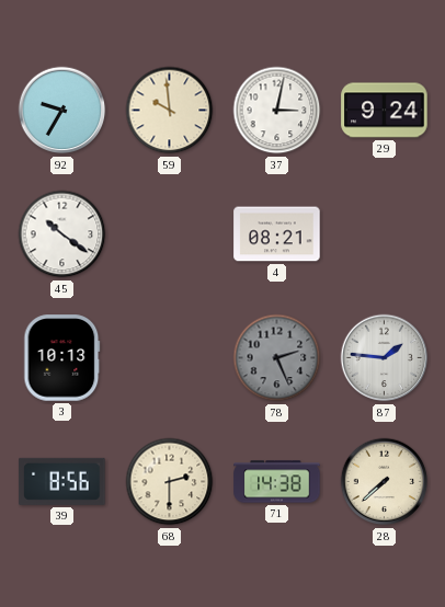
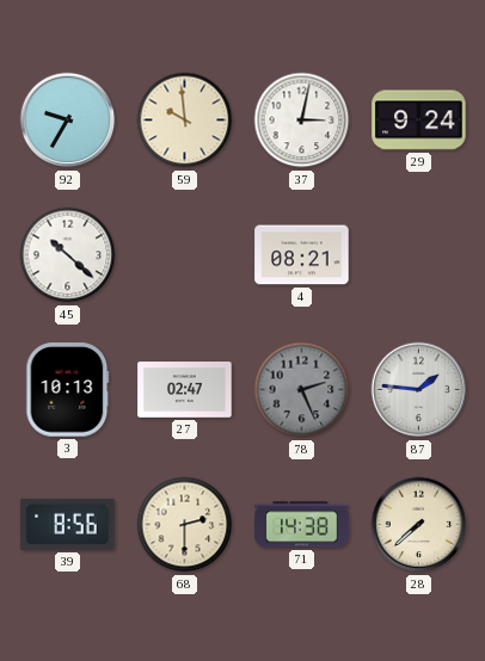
45: 10:21 -> 10:22
27: none -> 02:47
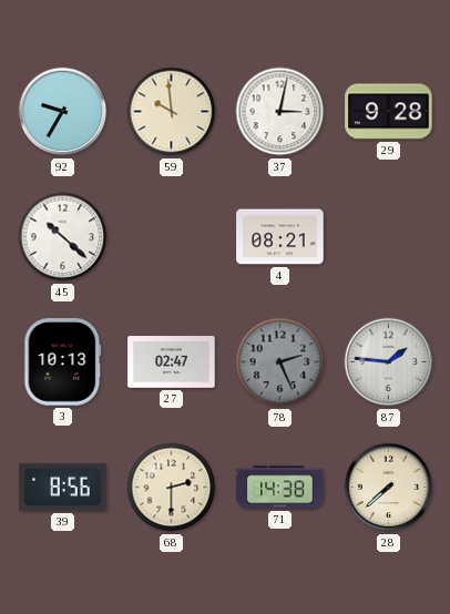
29: 9:24 -> 9:28
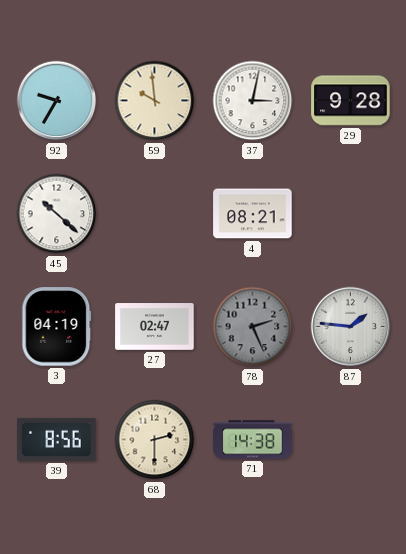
3: 10:13 -> 04:19
28: 7:38 -> none
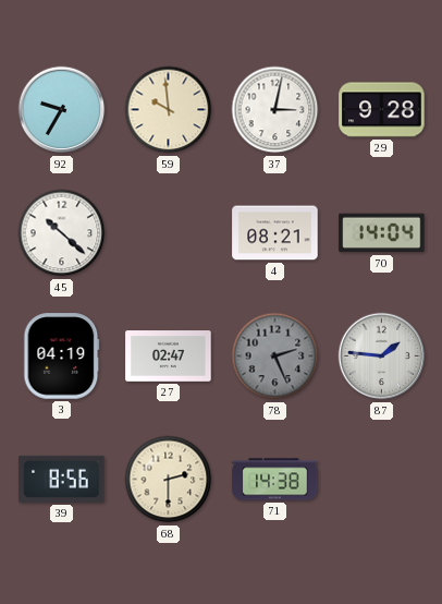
70: none -> 14:04
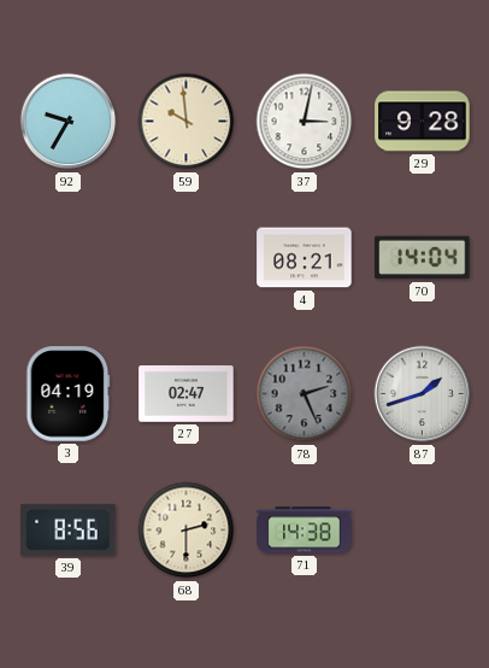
45: 10:22 -> none
87: 1:46 -> 1:42
